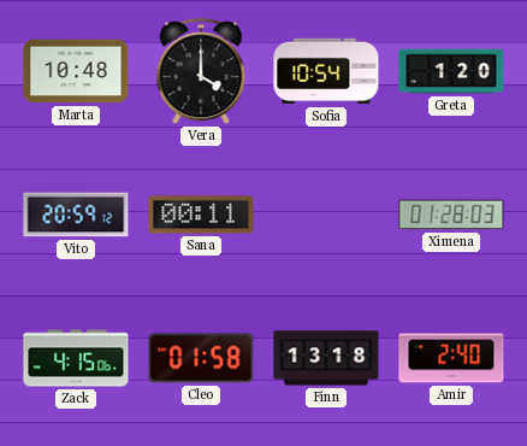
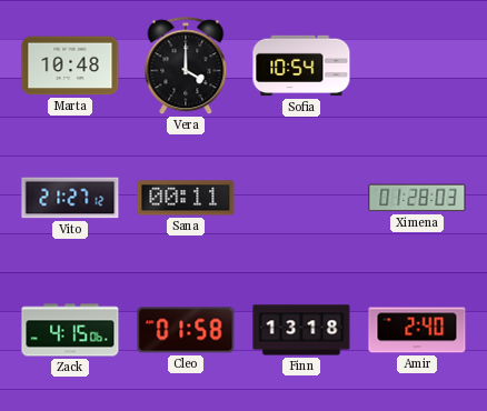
Greta: 1:20 -> none
Vito: 20:59 -> 21:27
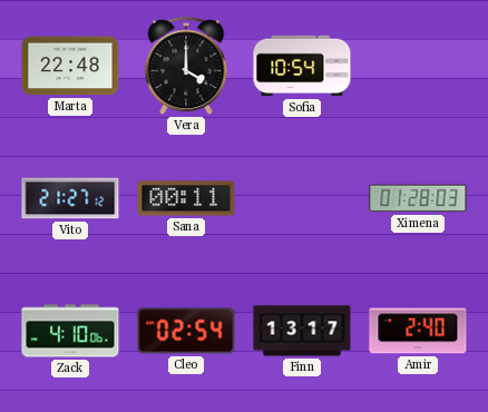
Marta: 10:48 -> 22:48
Zack: 4:15 -> 4:10
Cleo: 01:58 -> 02:54
Finn: 13:18 -> 13:17
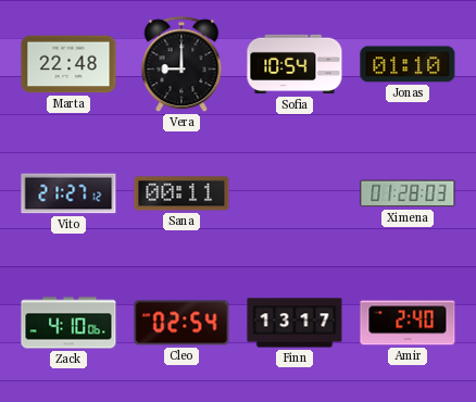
Vera: 4:00 -> 9:00
Jonas: none -> 01:10
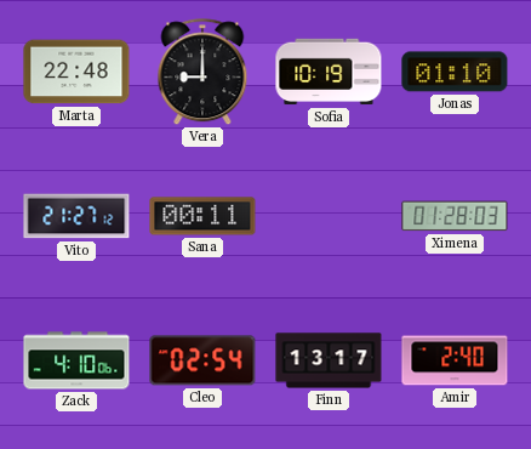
Sofia: 10:54 -> 10:19
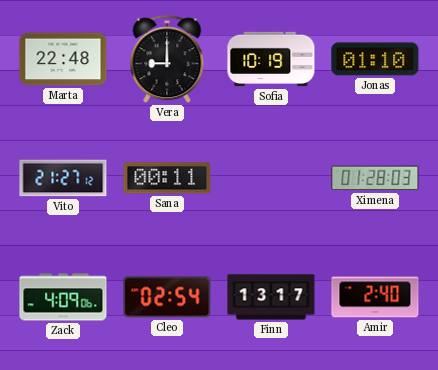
Zack: 4:10 -> 4:09
